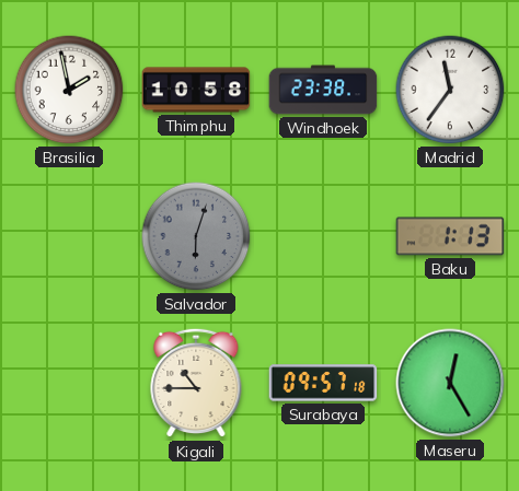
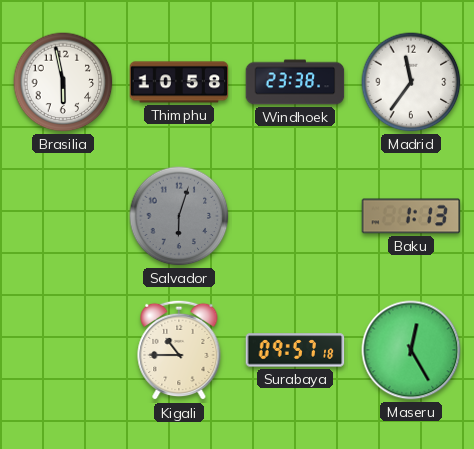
Brasilia: 1:58 -> 5:58
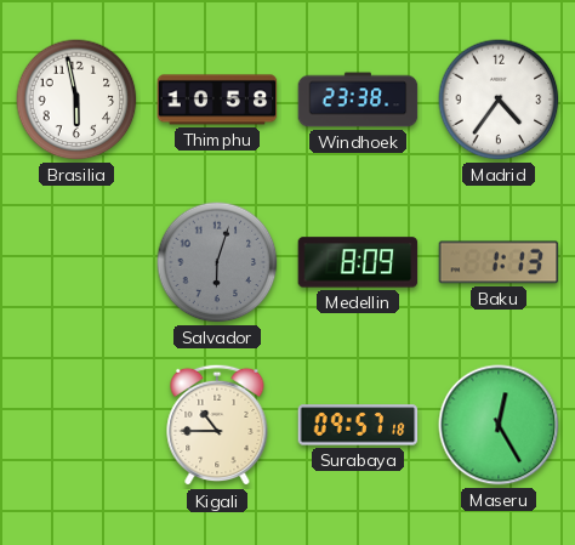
Madrid: 11:36 -> 4:36
Medellin: none -> 8:09
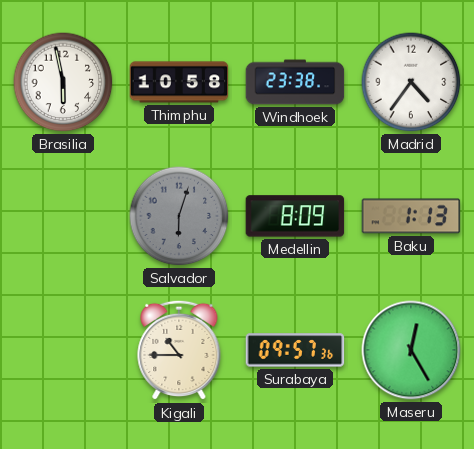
Surabaya: 09:57:18 -> 09:57:36
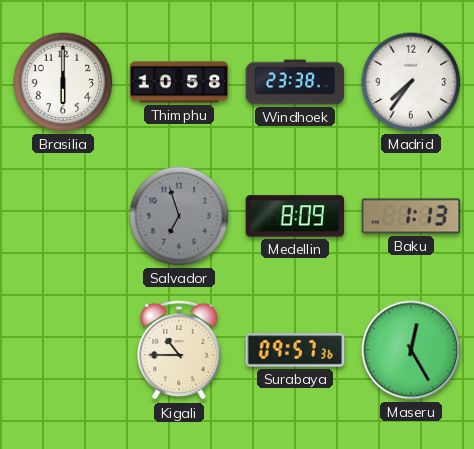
Brasilia: 5:58 -> 6:00
Madrid: 4:36 -> 7:36
Salvador: 6:03 -> 6:57
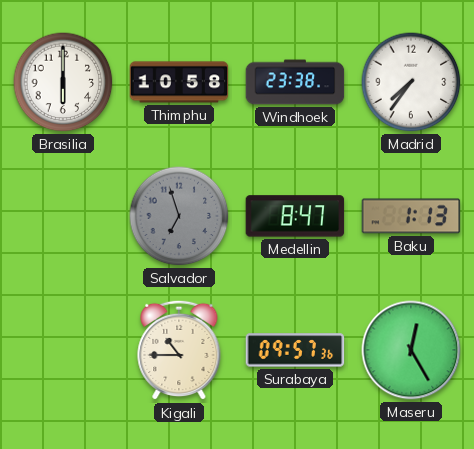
Medellin: 8:09 -> 8:47
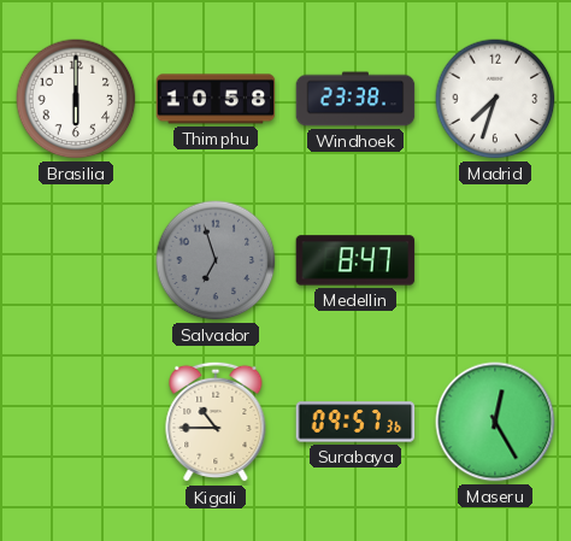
Madrid: 7:36 -> 7:33
Baku: 1:13 -> none
